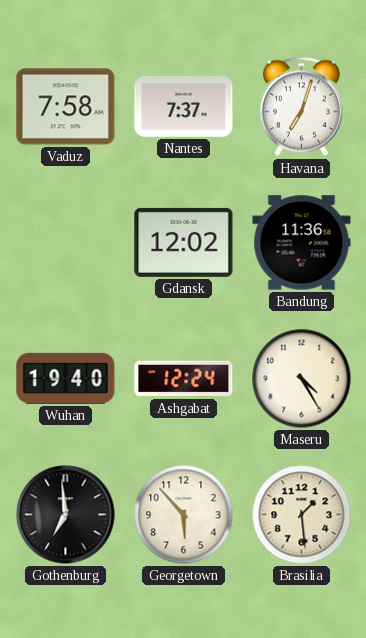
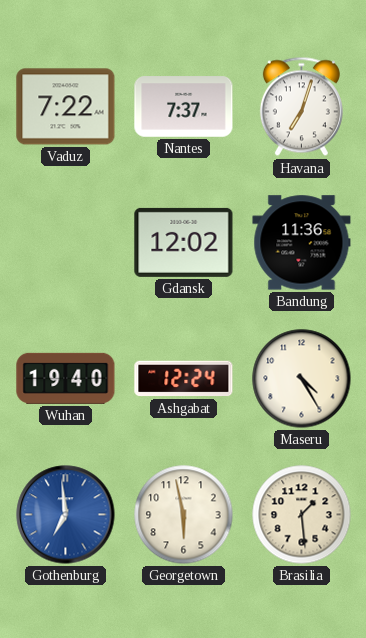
Vaduz: 7:58 -> 7:22
Gothenburg dial: black -> blue
Georgetown: 5:53 -> 5:58
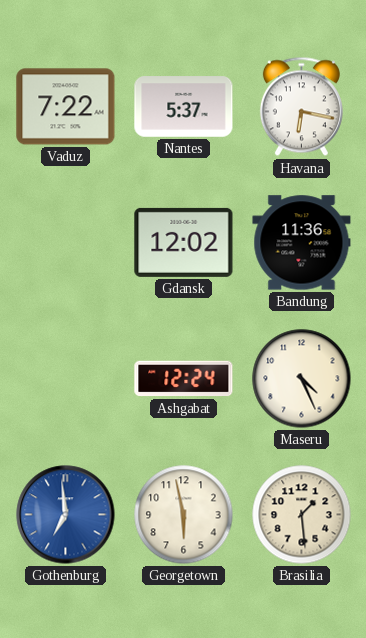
Nantes: 7:37 -> 5:37
Havana: 7:03 -> 6:17
Wuhan: 19:40 -> none
Maseru: 4:25 -> 4:26
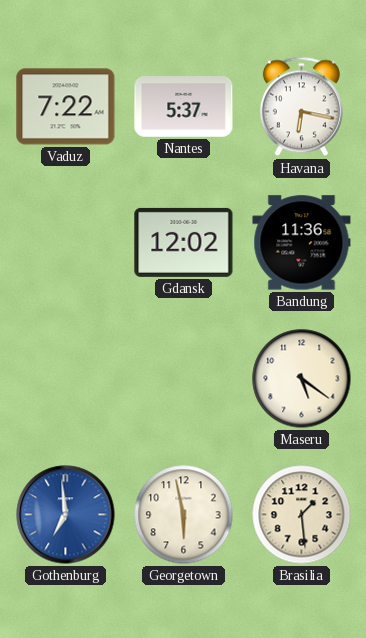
Ashgabat: 12:24 -> none
Maseru: 4:26 -> 5:21
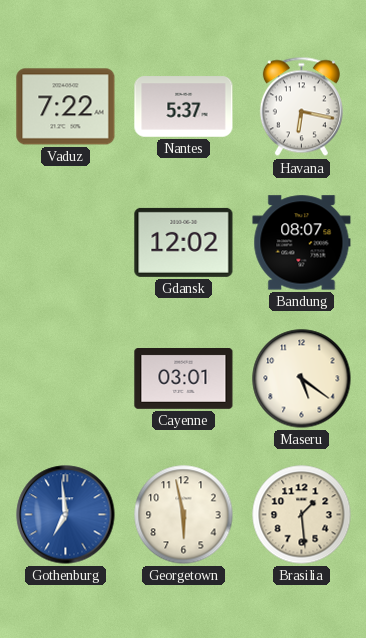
Bandung: 11:36 -> 08:07
Cayenne: none -> 03:01
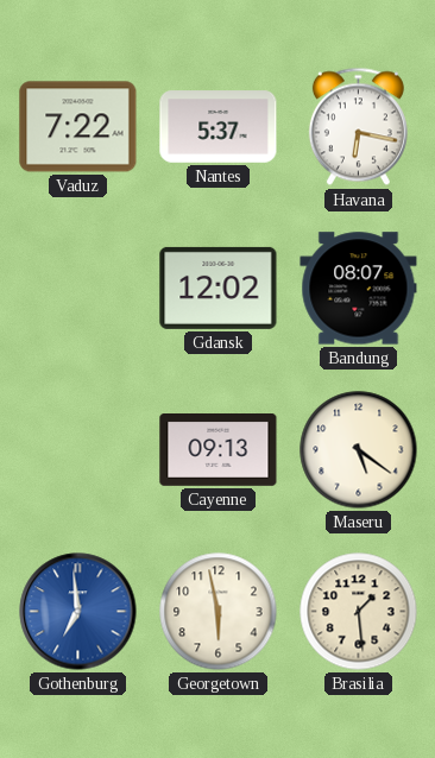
Cayenne: 03:01 -> 09:13
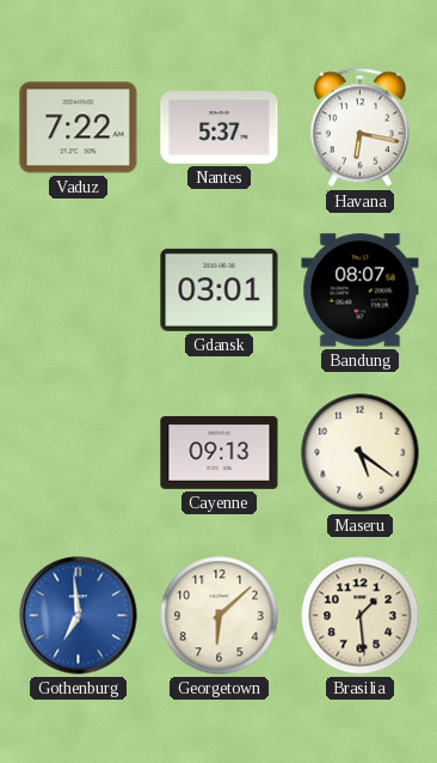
Gdansk: 12:02 -> 03:01
Georgetown: 5:58 -> 6:08
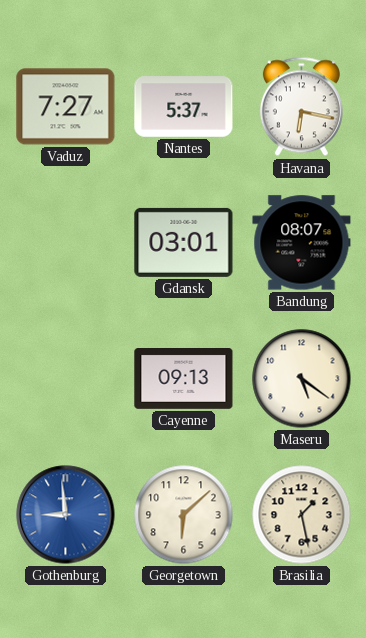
Vaduz: 7:22 -> 7:27
Gothenburg: 6:59 -> 8:59
Brasilia: 1:29 -> 1:28
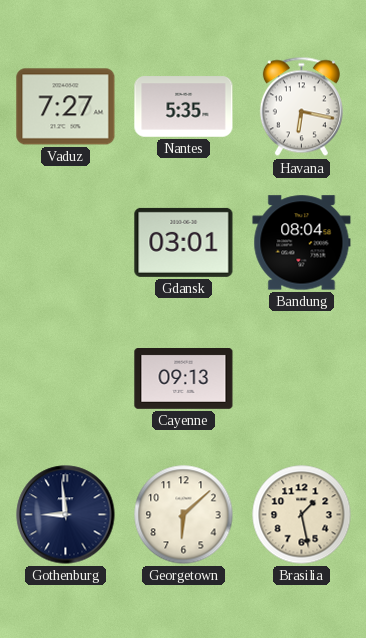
Nantes: 5:37 -> 5:35
Bandung: 08:07 -> 08:04
Maseru: 5:21 -> none
Gothenburg dial: blue -> navy
